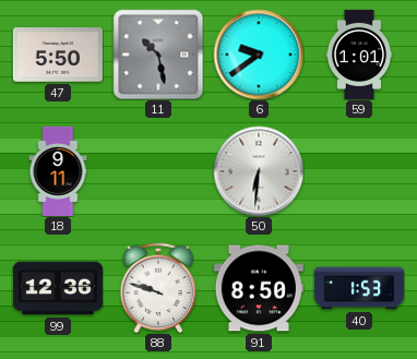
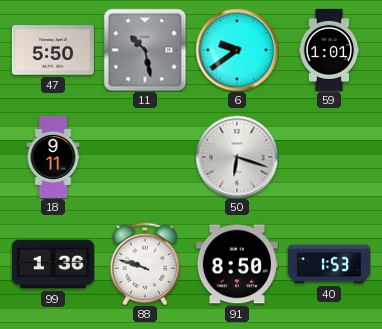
50: 6:31 -> 6:18
99: 12:36 -> 1:36
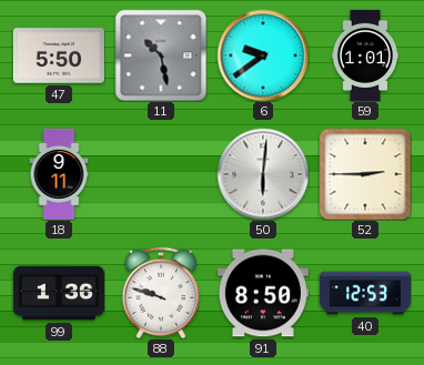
50: 6:18 -> 6:01
52: none -> 2:45
40: 1:53 -> 12:53
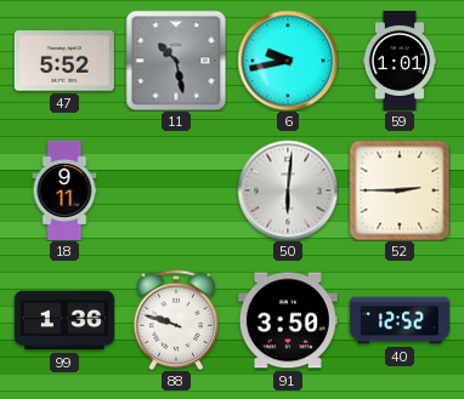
47: 5:50 -> 5:52
6: 9:39 -> 9:43
91: 8:50 -> 3:50
40: 12:53 -> 12:52
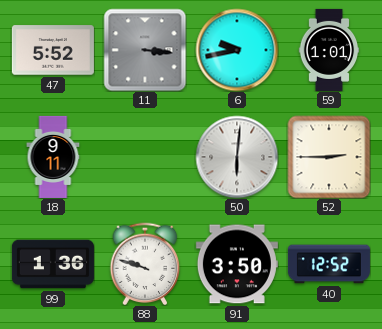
11: 10:28 -> 3:16
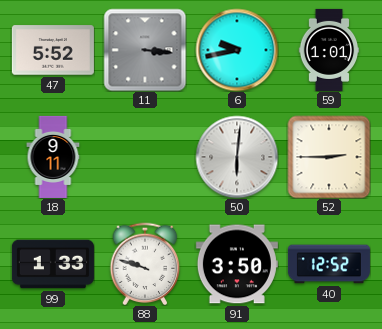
99: 1:36 -> 1:33
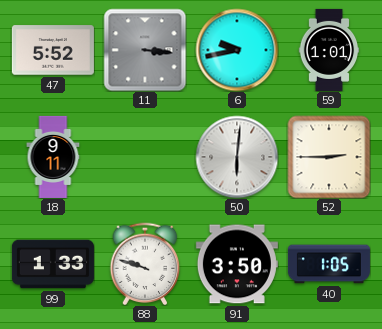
40: 12:52 -> 1:05
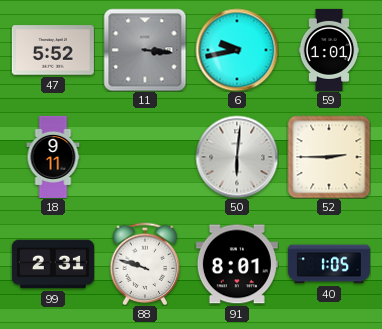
99: 1:33 -> 2:31
91: 3:50 -> 8:01
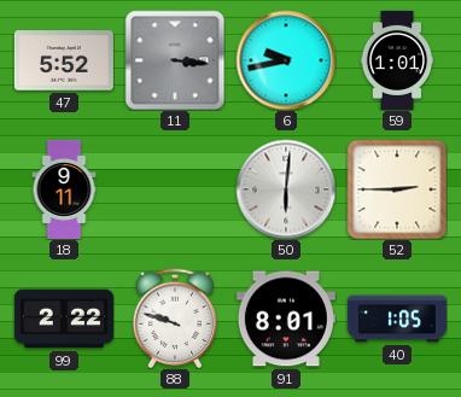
99: 2:31 -> 2:22
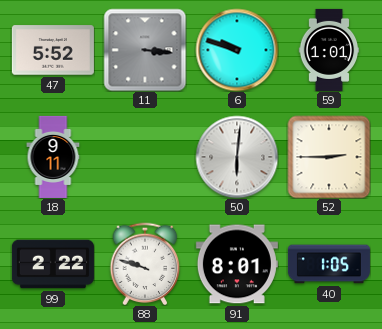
6: 9:43 -> 9:48
